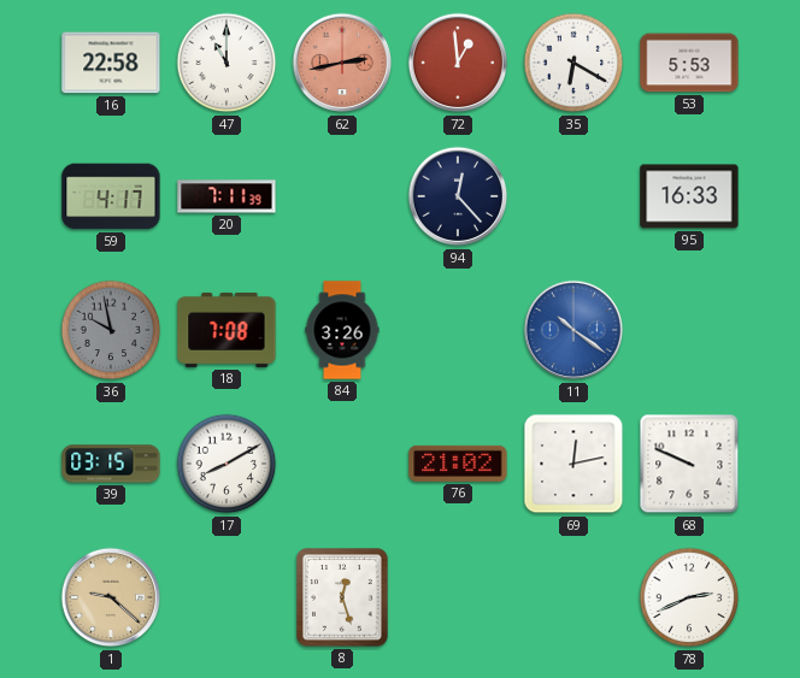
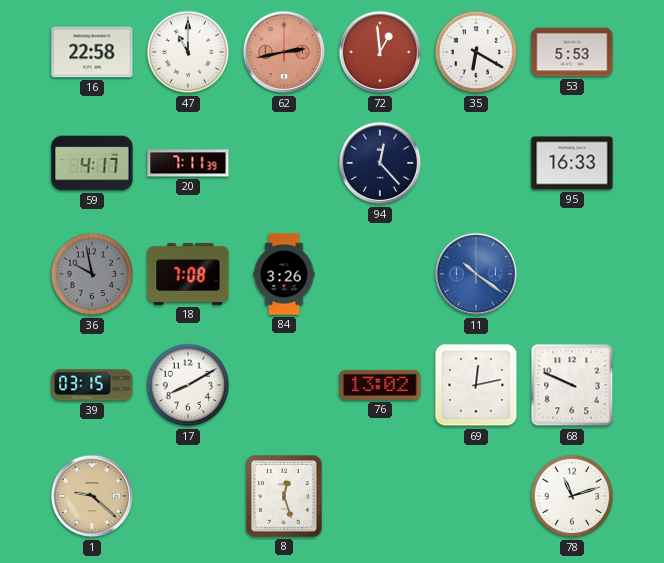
76: 21:02 -> 13:02
78: 2:41 -> 11:12
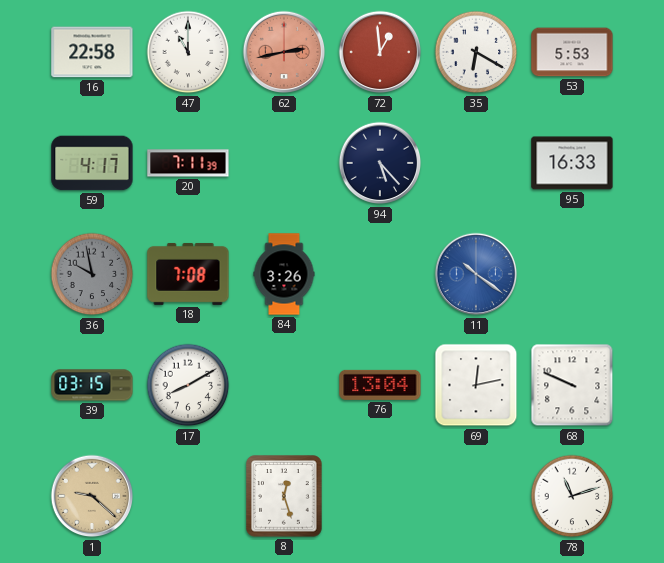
94: 12:23 -> 5:23
76: 13:02 -> 13:04
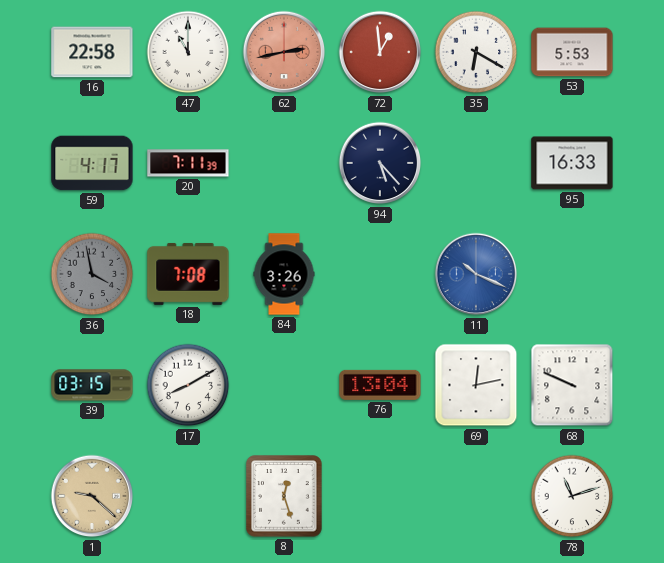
36: 9:58 -> 3:58
11: 10:21 -> 10:19
